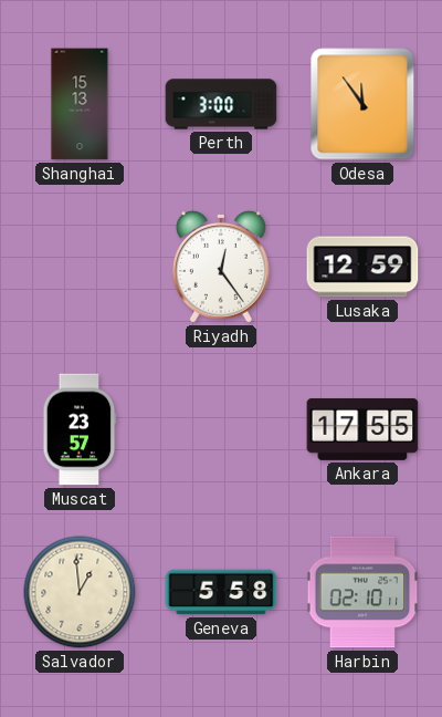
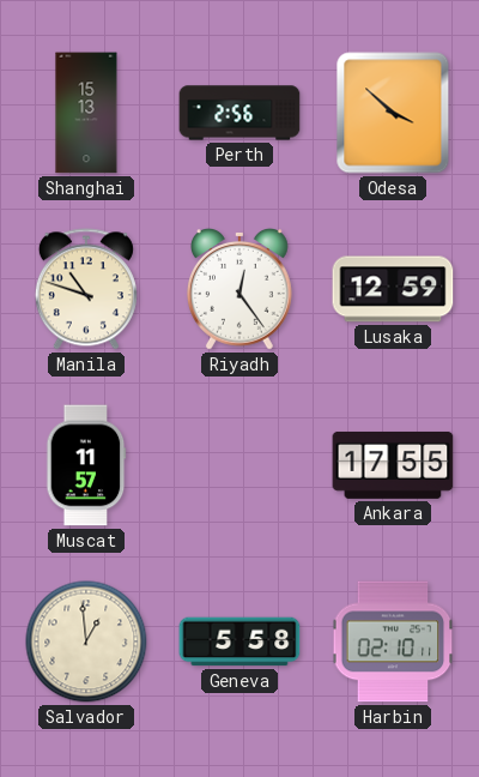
Perth: 3:00 -> 2:56
Odesa: 11:54 -> 3:52
Manila: none -> 10:48
Muscat: 23:57 -> 11:57
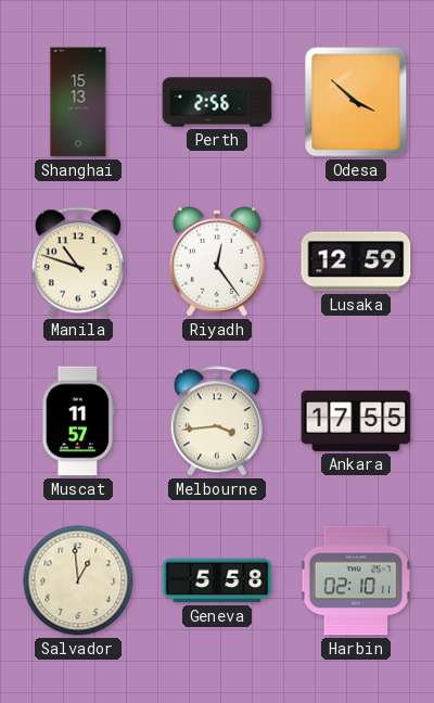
Melbourne: none -> 3:44
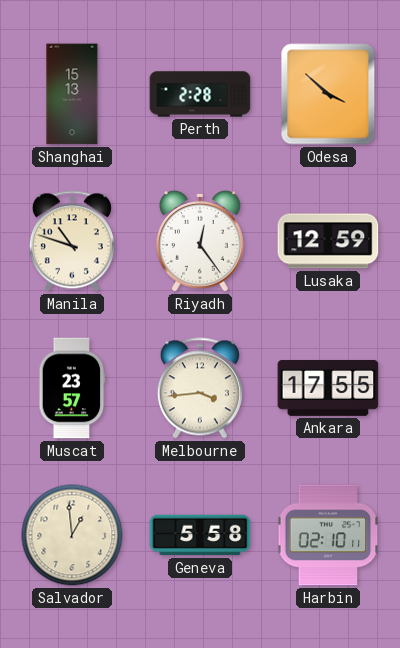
Perth: 2:56 -> 2:28
Muscat: 11:57 -> 23:57
